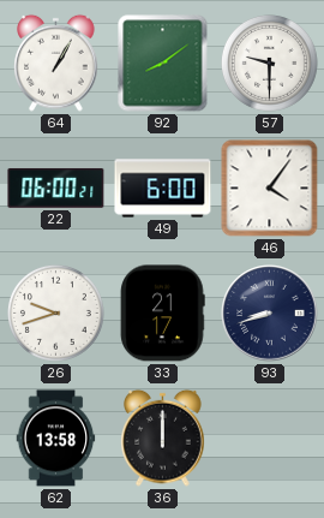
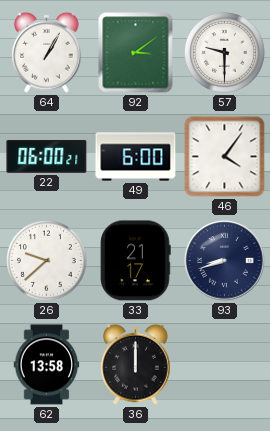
92: 8:09 -> 3:09
26: 9:42 -> 9:38
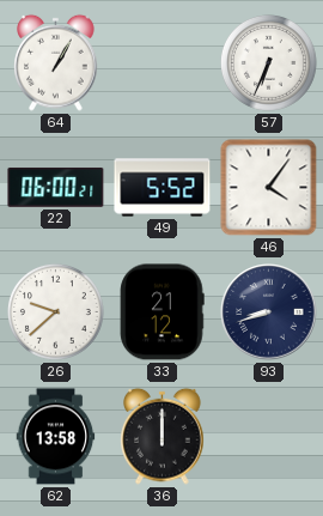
92: 3:09 -> none
57: 9:30 -> 6:34
49: 6:00 -> 5:52
33: 21:17 -> 21:12
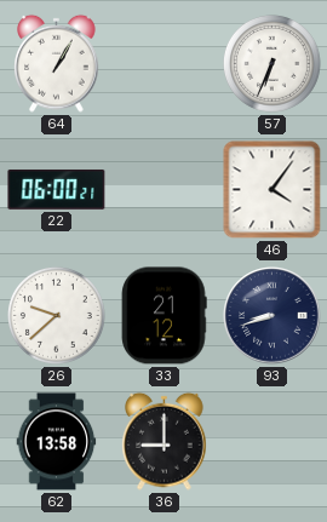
49: 5:52 -> none
36: 12:00 -> 9:00
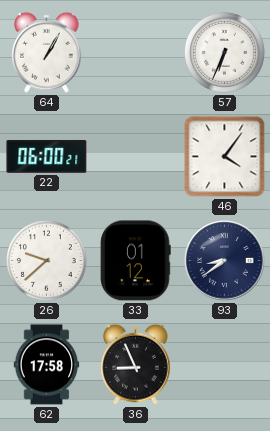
33: 21:12 -> 01:12
93: 8:42 -> 8:39
62: 13:58 -> 17:58
36: 9:00 -> 8:56
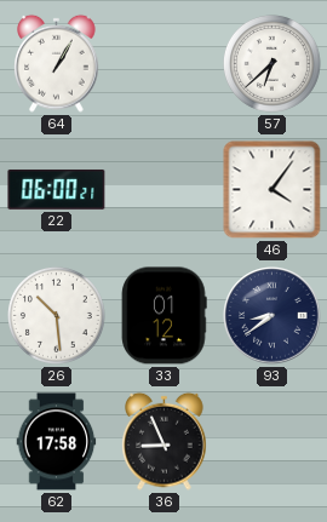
57: 6:34 -> 6:38
26: 9:38 -> 10:29
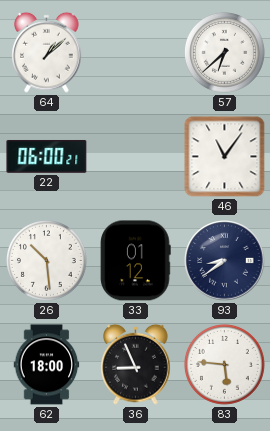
64: 1:05 -> 1:08
46: 4:06 -> 11:06
62: 17:58 -> 18:00
83: none -> 5:46
